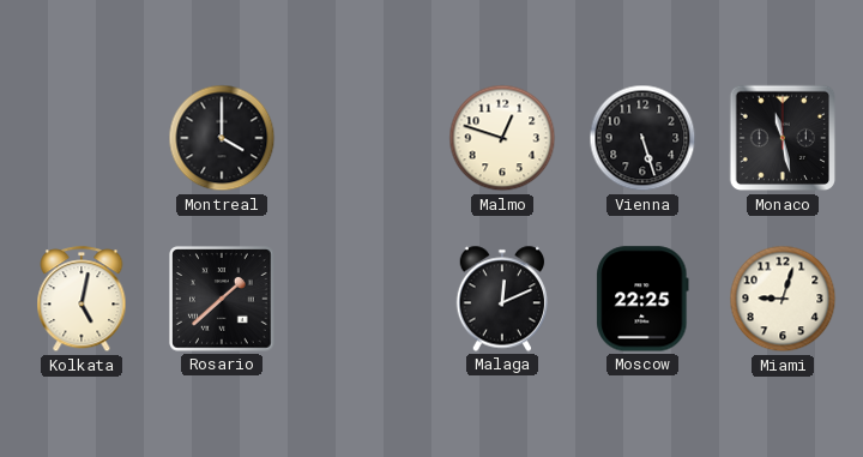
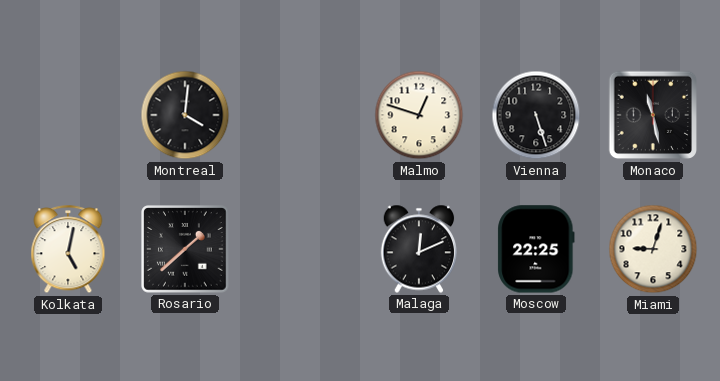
Montreal: 4:00 -> 4:01
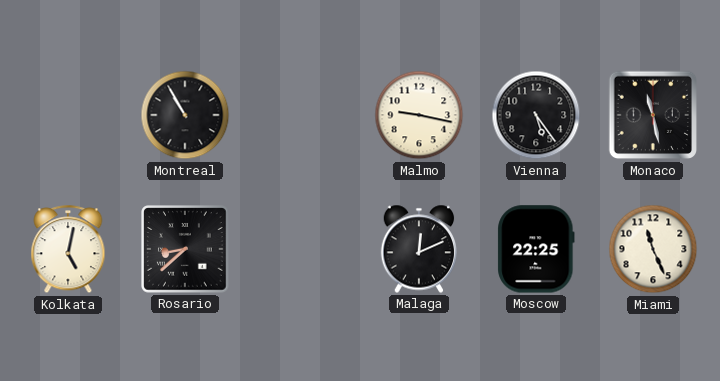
Montreal: 4:01 -> 10:55
Malmo: 12:48 -> 9:17
Vienna: 5:27 -> 5:24
Rosario: 1:38 -> 8:38
Miami: 9:03 -> 11:26
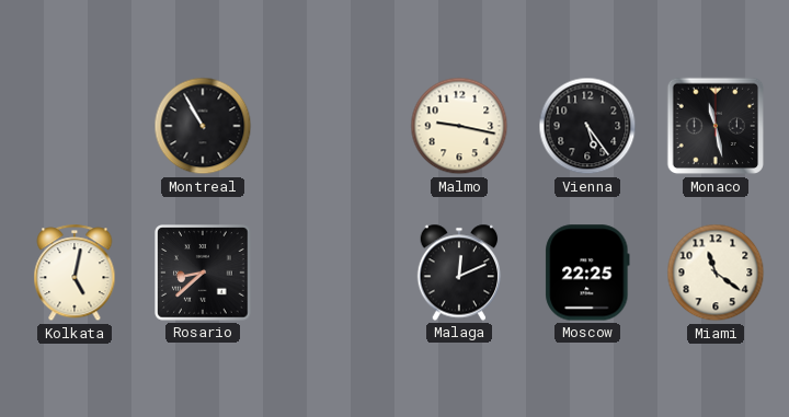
Miami: 11:26 -> 11:21
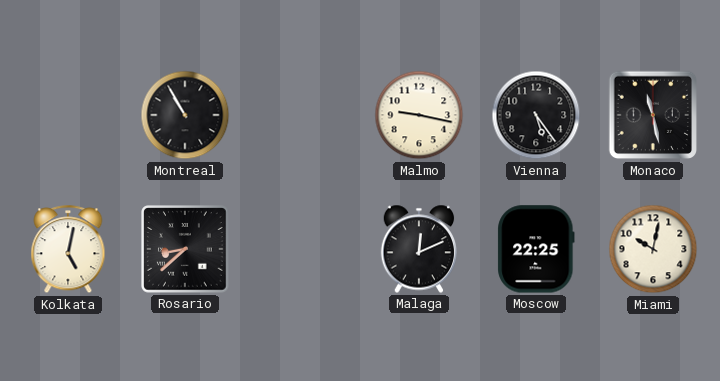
Miami: 11:21 -> 10:02
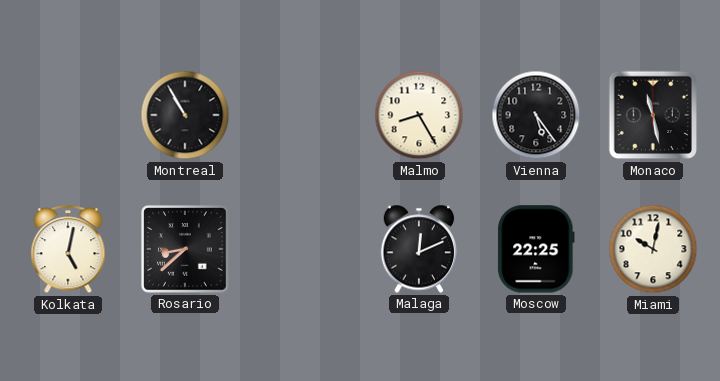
Malmo: 9:17 -> 8:25
